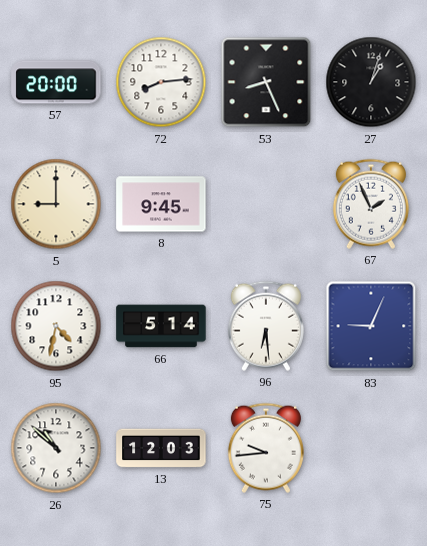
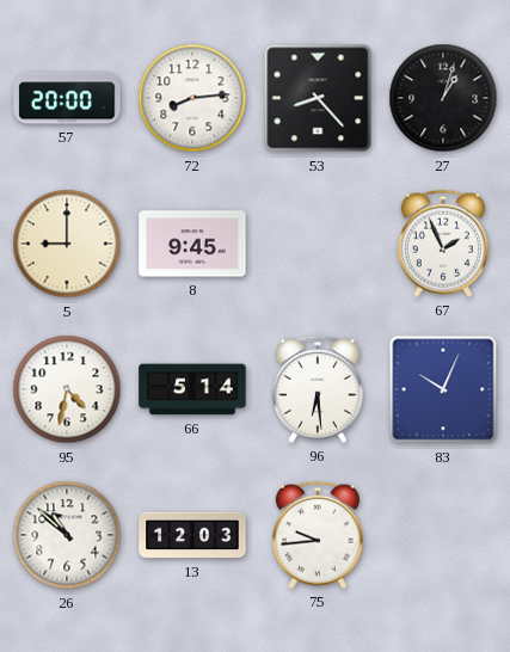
53: 8:26 -> 8:23
83: 9:04 -> 10:04
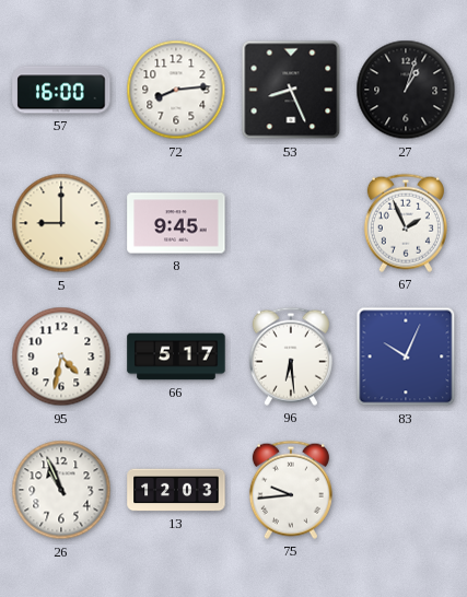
57: 20:00 -> 16:00
53: 8:23 -> 8:26
66: 5:14 -> 5:17
26: 10:52 -> 10:56
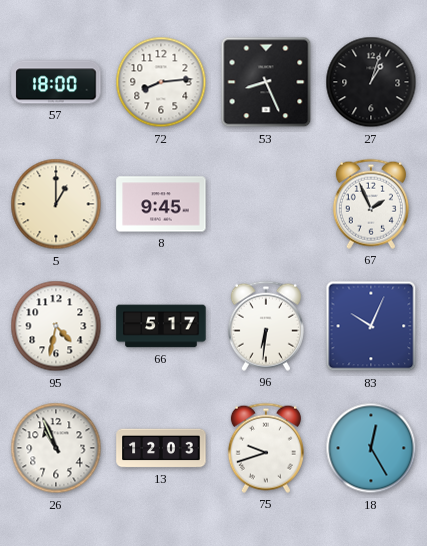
57: 16:00 -> 18:00
5: 9:00 -> 1:00
96: 6:29 -> 6:31
75: 9:44 -> 9:42
18: none -> 12:25
